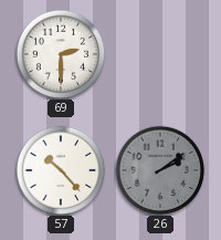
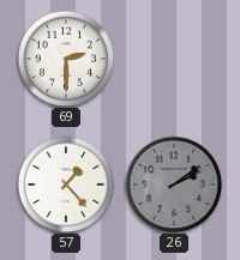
57: 10:23 -> 1:23
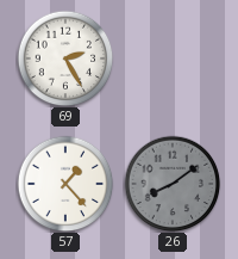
69: 2:30 -> 2:25
26: 2:09 -> 8:09
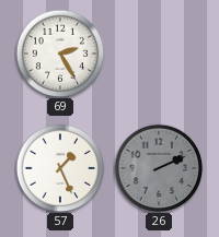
57: 1:23 -> 1:26
26: 8:09 -> 2:11
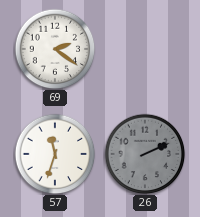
69: 2:25 -> 2:21
57: 1:26 -> 11:33
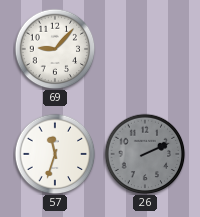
69: 2:21 -> 9:07
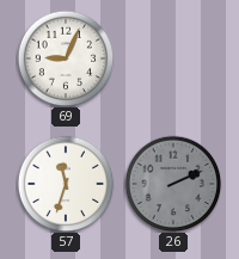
69: 9:07 -> 9:04
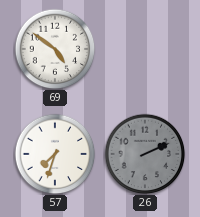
69: 9:04 -> 4:51
57: 11:33 -> 7:33
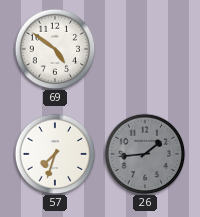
26: 2:11 -> 1:44
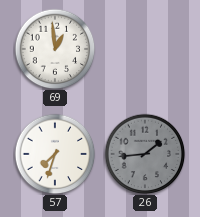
69: 4:51 -> 12:59
